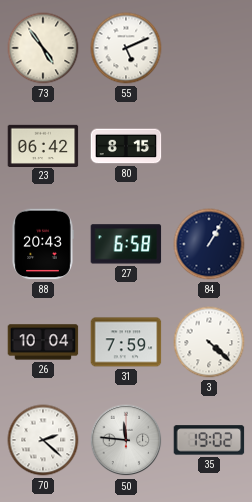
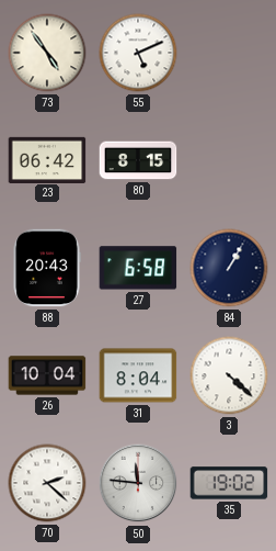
31: 7:59 -> 8:04
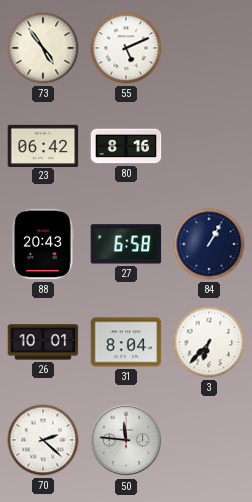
80: 8:15 -> 8:16
26: 10:04 -> 10:01
3: 4:22 -> 6:37
35: 19:02 -> none
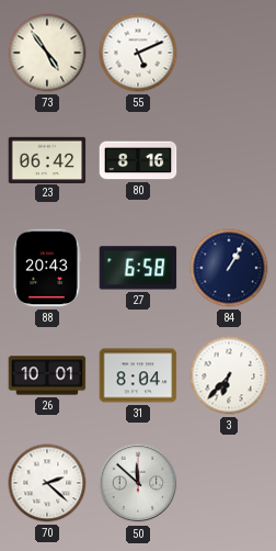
50: 11:46 -> 11:52
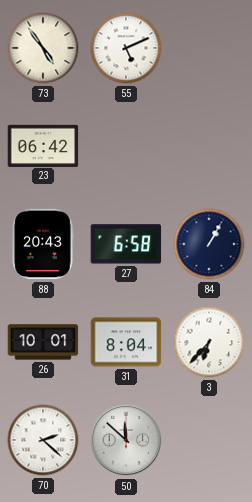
80: 8:16 -> none
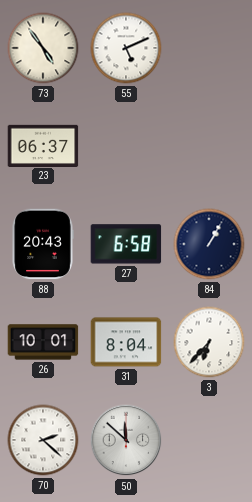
23: 06:42 -> 06:37
